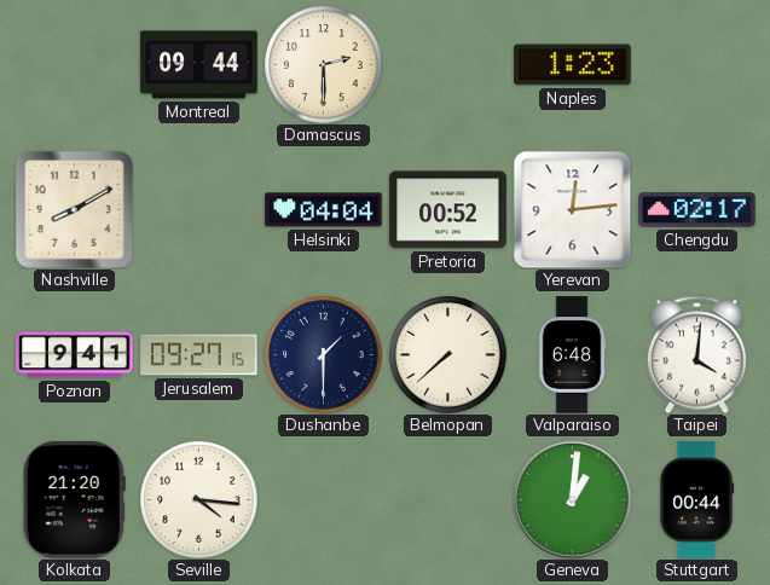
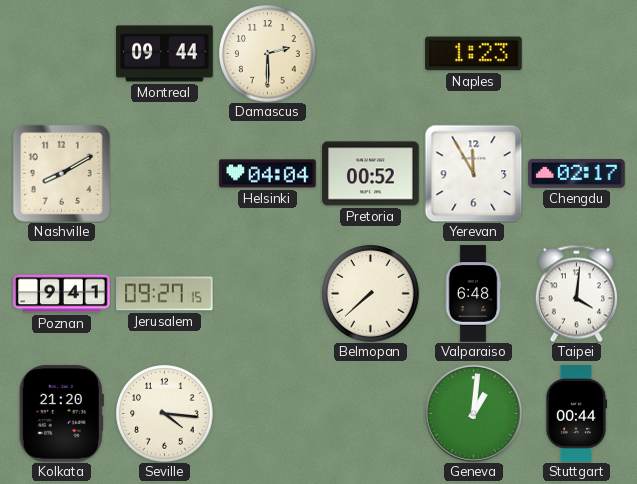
Yerevan: 12:14 -> 11:55
Dushanbe: 1:30 -> none
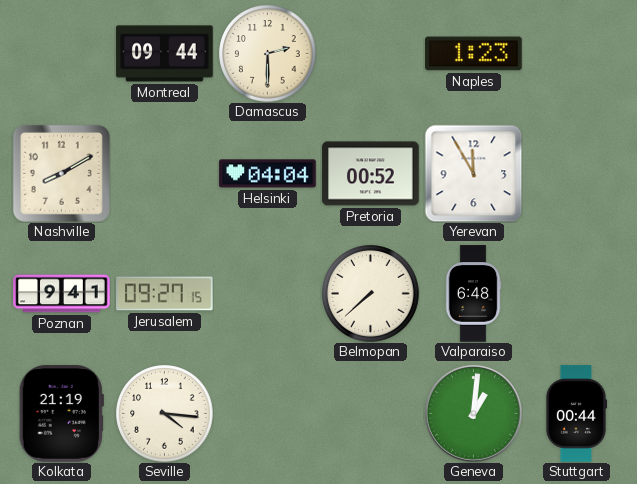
Chengdu: 02:17 -> none
Taipei: 4:01 -> none
Kolkata: 21:20 -> 21:19
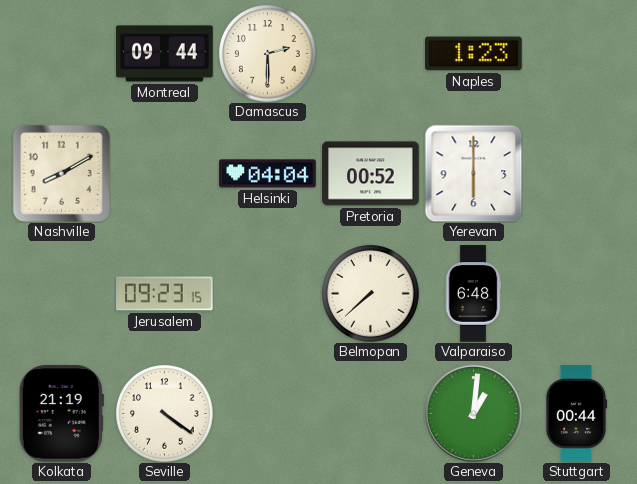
Yerevan: 11:55 -> 6:00
Poznan: 9:41 -> none
Jerusalem: 09:27 -> 09:23
Seville: 4:16 -> 4:21
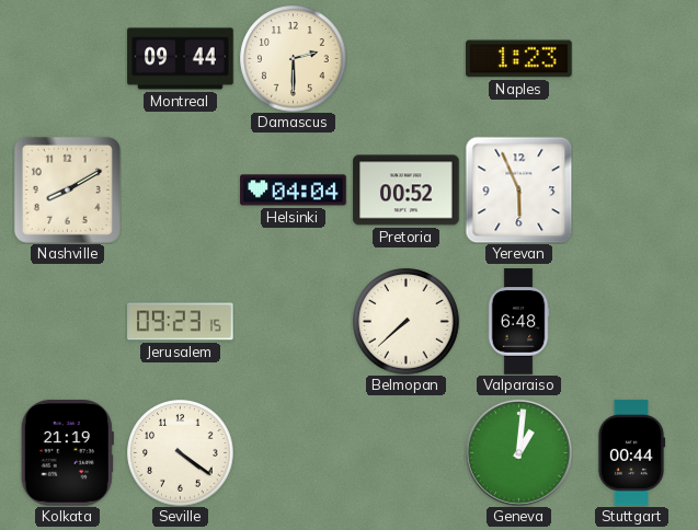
Yerevan: 6:00 -> 5:56
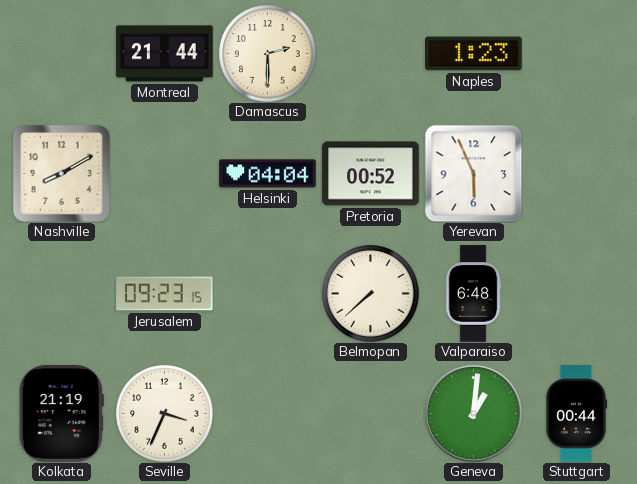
Montreal: 09:44 -> 21:44
Seville: 4:21 -> 3:34
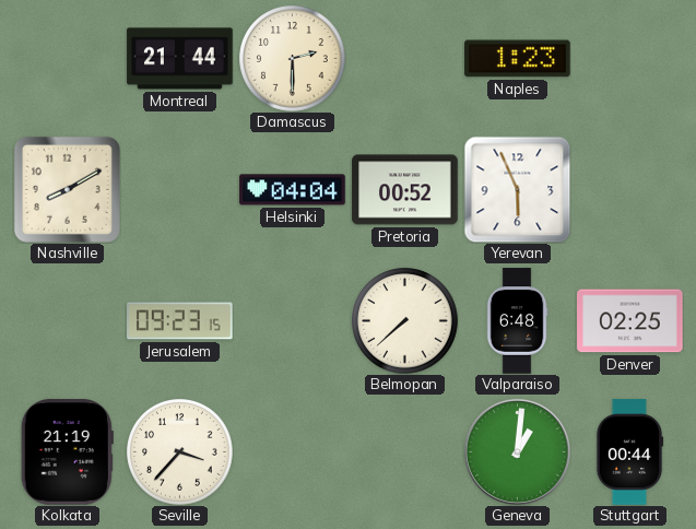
Denver: none -> 02:25
Seville: 3:34 -> 3:37
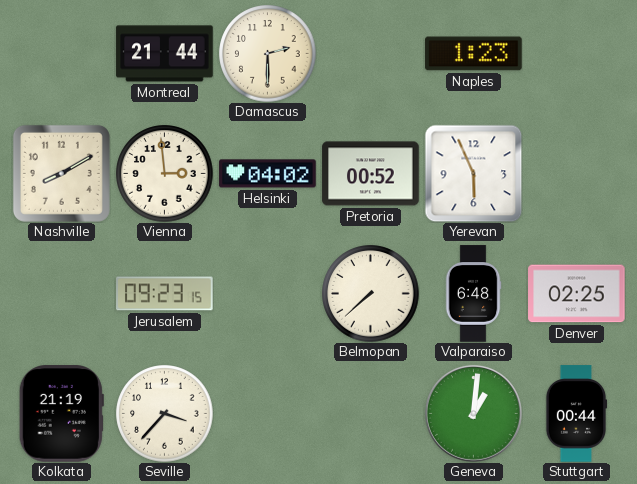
Vienna: none -> 2:59
Helsinki: 04:04 -> 04:02
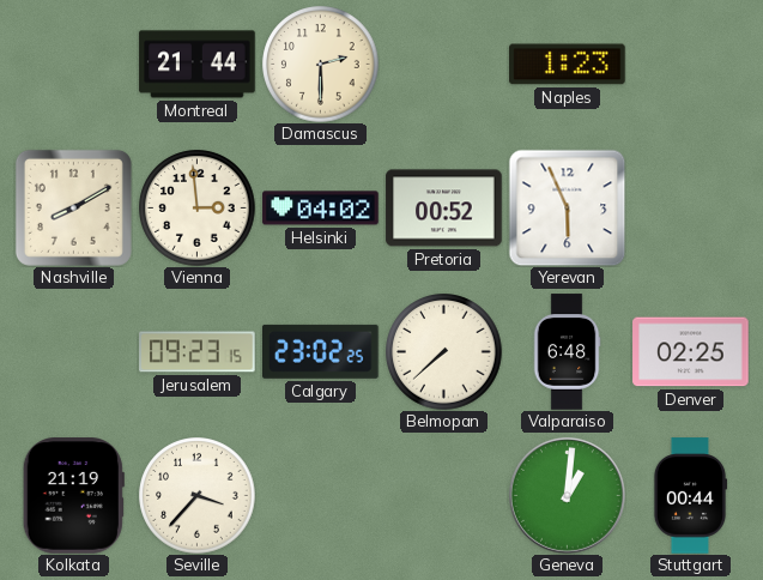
Calgary: none -> 23:02
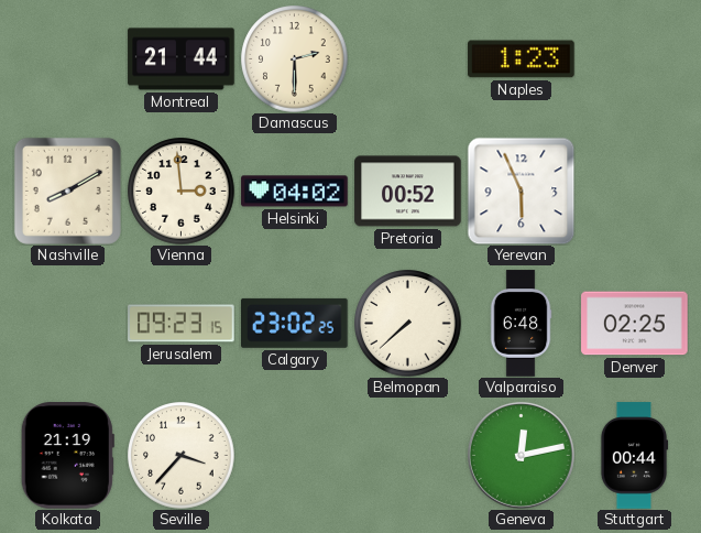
Geneva: 1:01 -> 12:13
